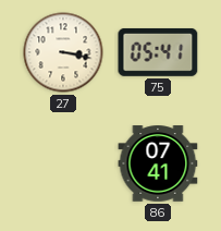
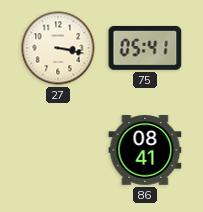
86: 07:41 -> 08:41
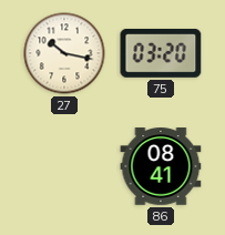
27: 3:17 -> 10:17
75: 05:41 -> 03:20
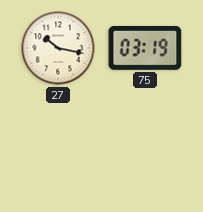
75: 03:20 -> 03:19
86: 08:41 -> none
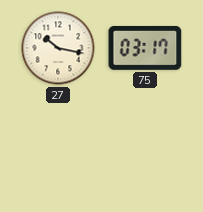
75: 03:19 -> 03:17
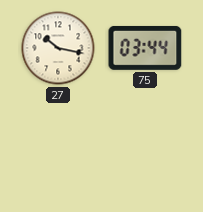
75: 03:17 -> 03:44
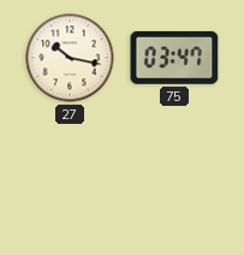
75: 03:44 -> 03:47
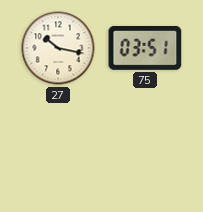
75: 03:47 -> 03:51
